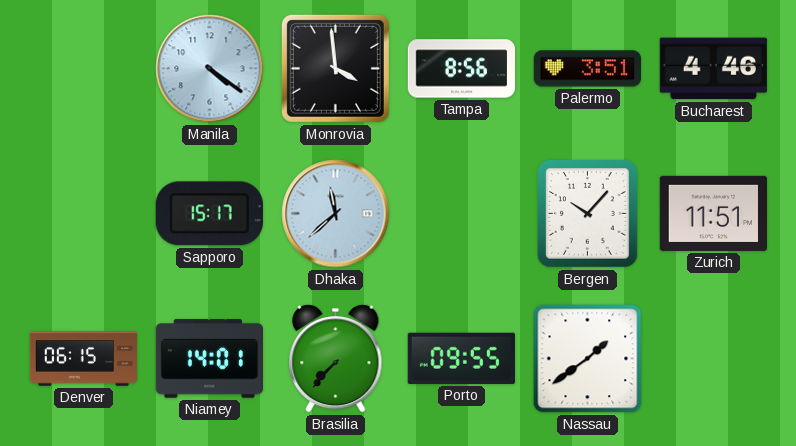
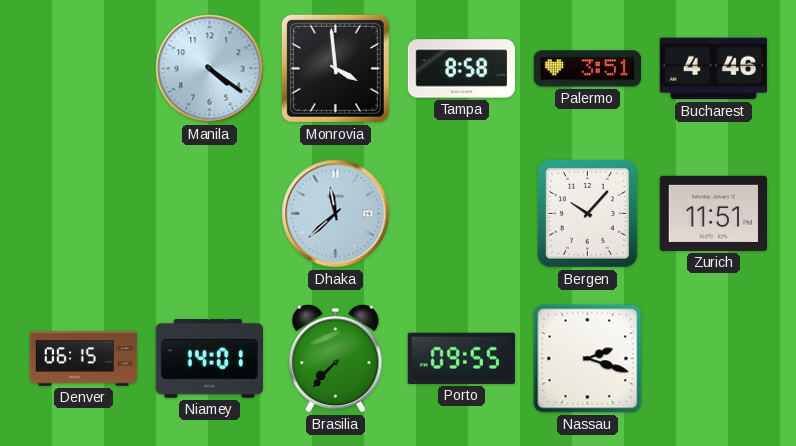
Tampa: 8:56 -> 8:58
Sapporo: 15:17 -> none
Nassau: 1:39 -> 2:18
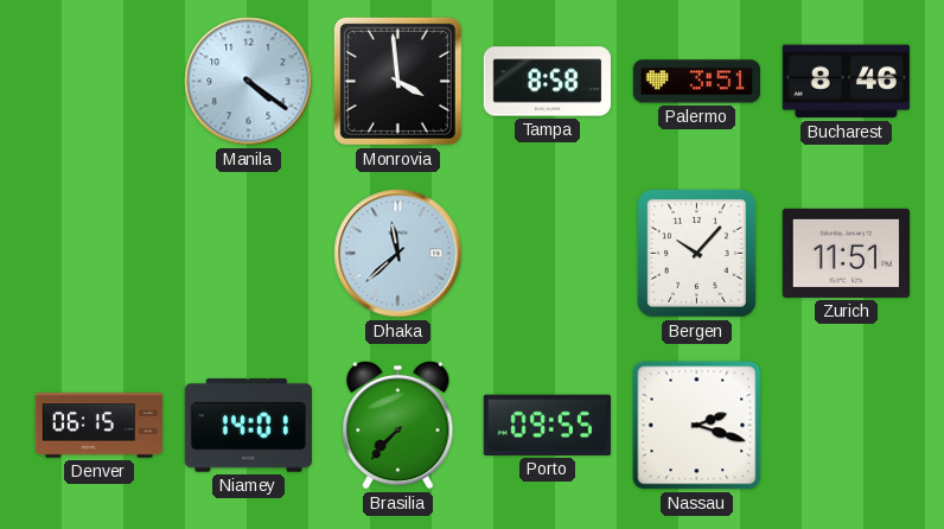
Bucharest: 4:46 -> 8:46
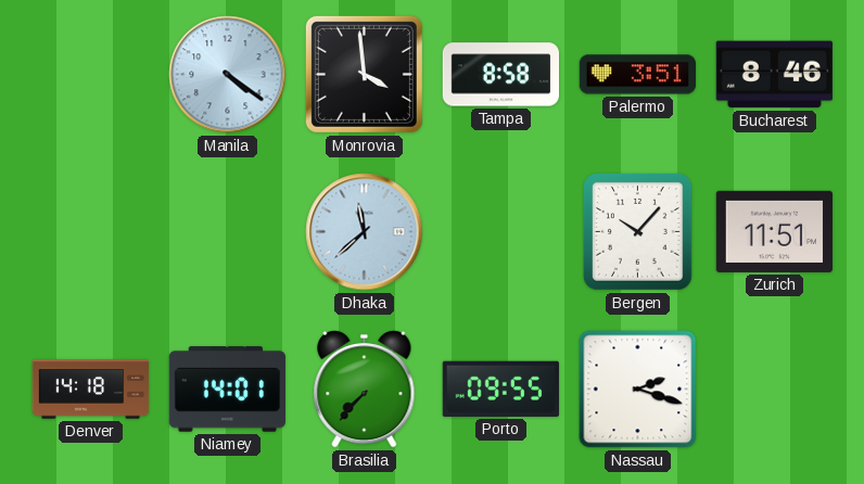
Denver: 06:15 -> 14:18
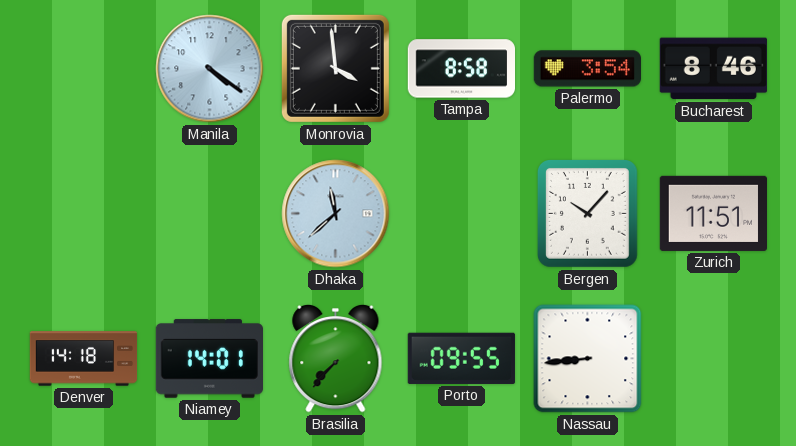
Palermo: 3:51 -> 3:54
Nassau: 2:18 -> 8:44
